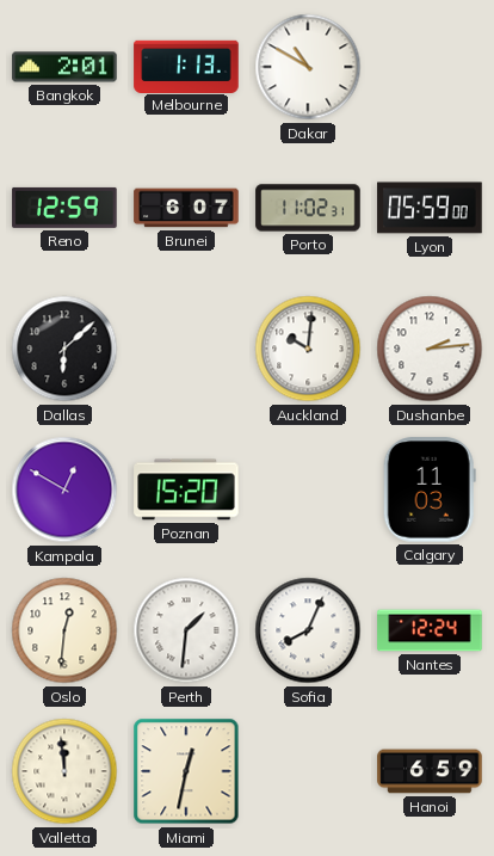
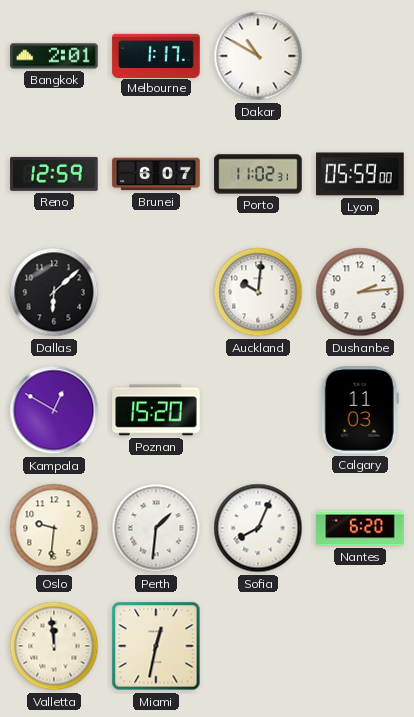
Melbourne: 1:13 -> 1:17
Oslo: 12:31 -> 9:31
Nantes: 12:24 -> 6:20
Hanoi: 6:59 -> none
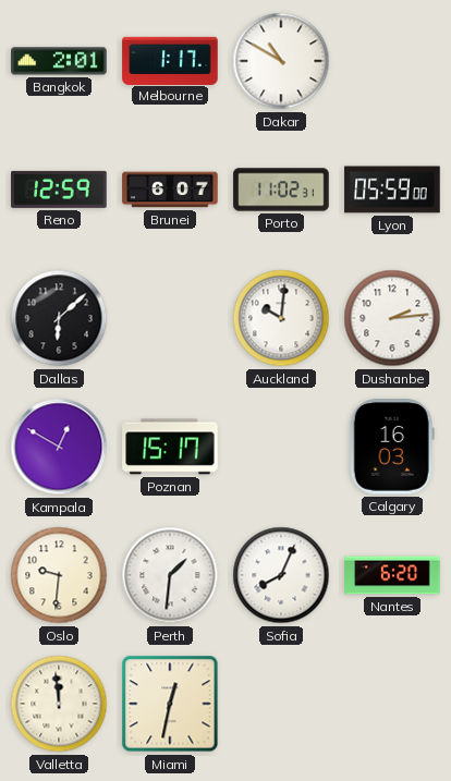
Poznan: 15:20 -> 15:17
Calgary: 11:03 -> 16:03
